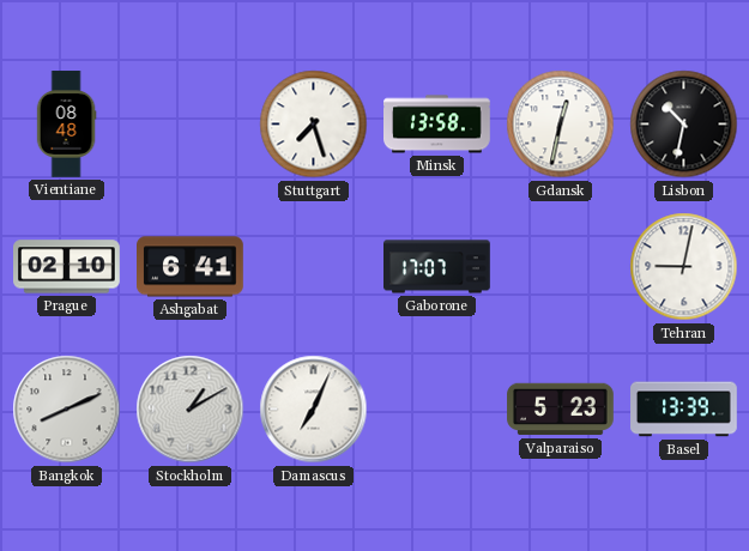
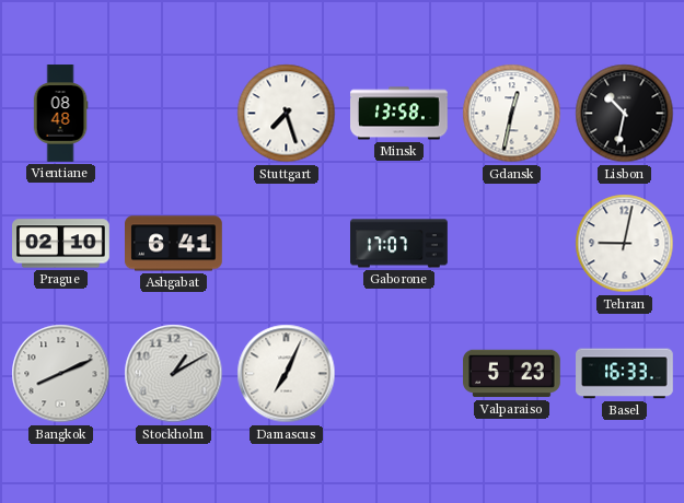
Basel: 13:39 -> 16:33
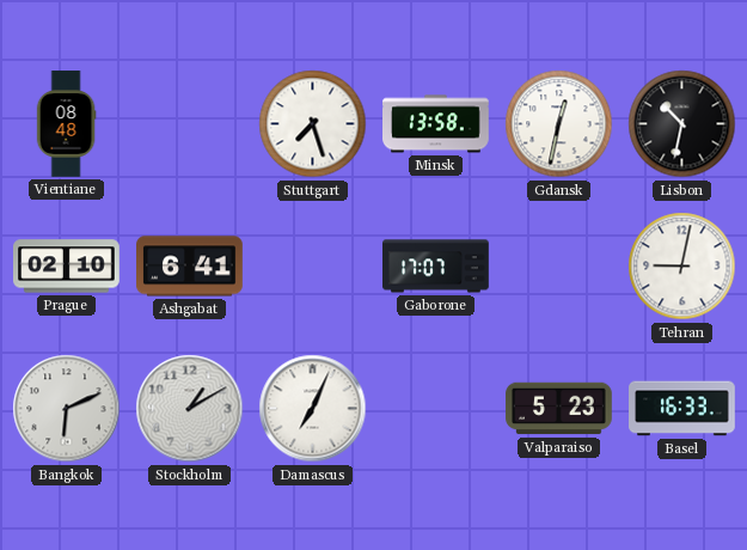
Bangkok: 8:11 -> 6:11
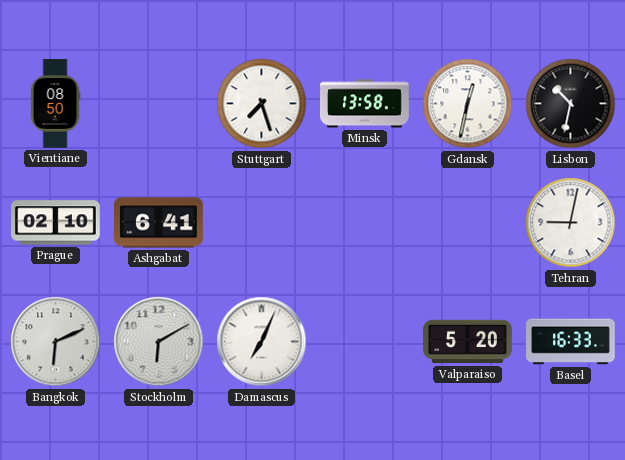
Vientiane: 08:48 -> 08:50
Gaborone: 17:07 -> none
Stockholm: 1:10 -> 6:10
Valparaiso: 5:23 -> 5:20
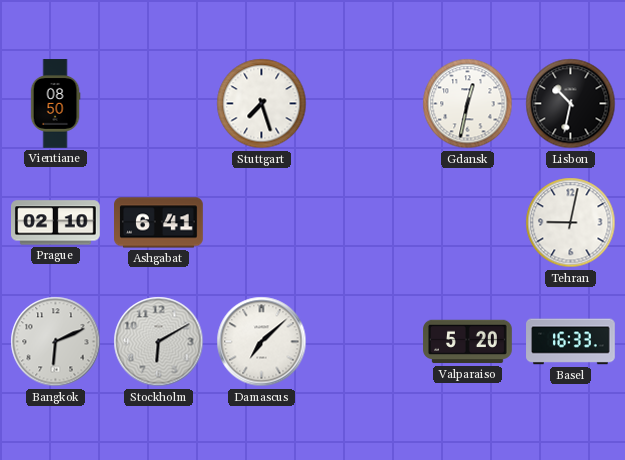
Minsk: 13:58 -> none
Damascus: 7:04 -> 7:08
